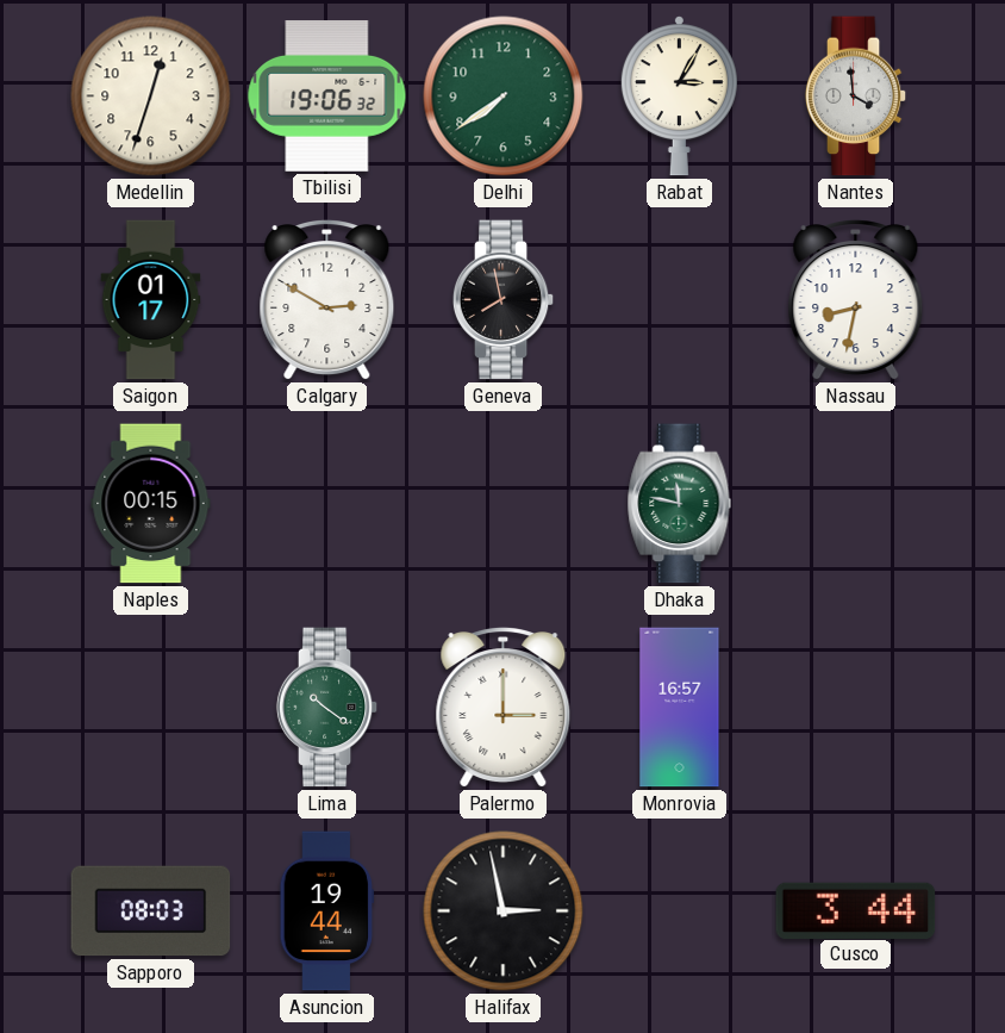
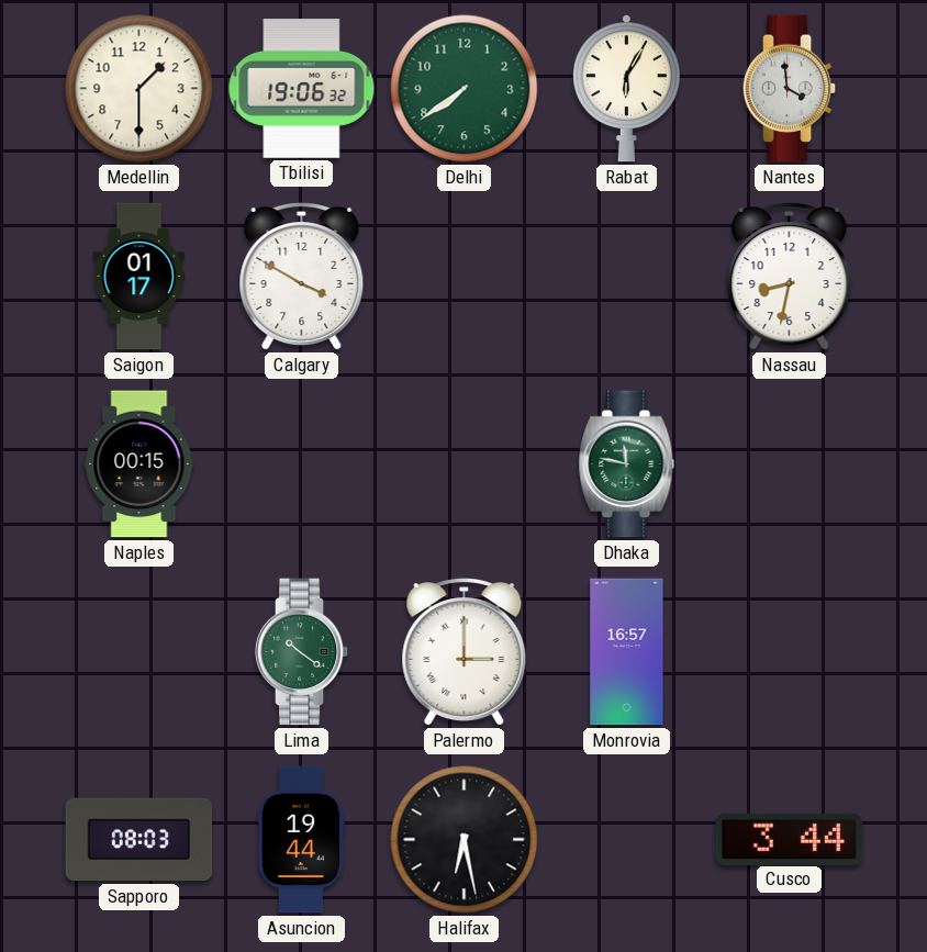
Medellin: 12:33 -> 1:30
Rabat: 3:05 -> 6:05
Calgary: 2:50 -> 3:50
Geneva: 7:58 -> none
Halifax: 2:58 -> 6:28
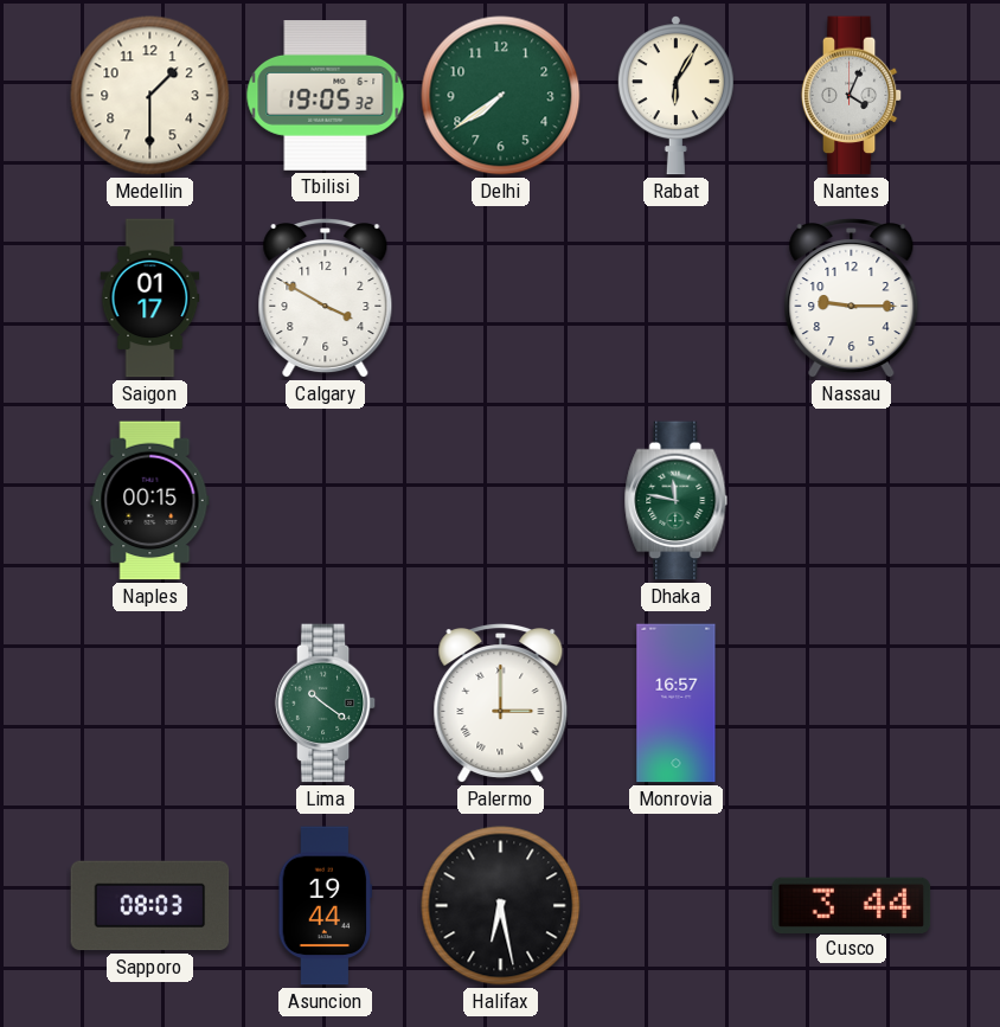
Tbilisi: 19:06 -> 19:05
Nantes: 3:59 -> 4:04
Nassau: 8:32 -> 9:15
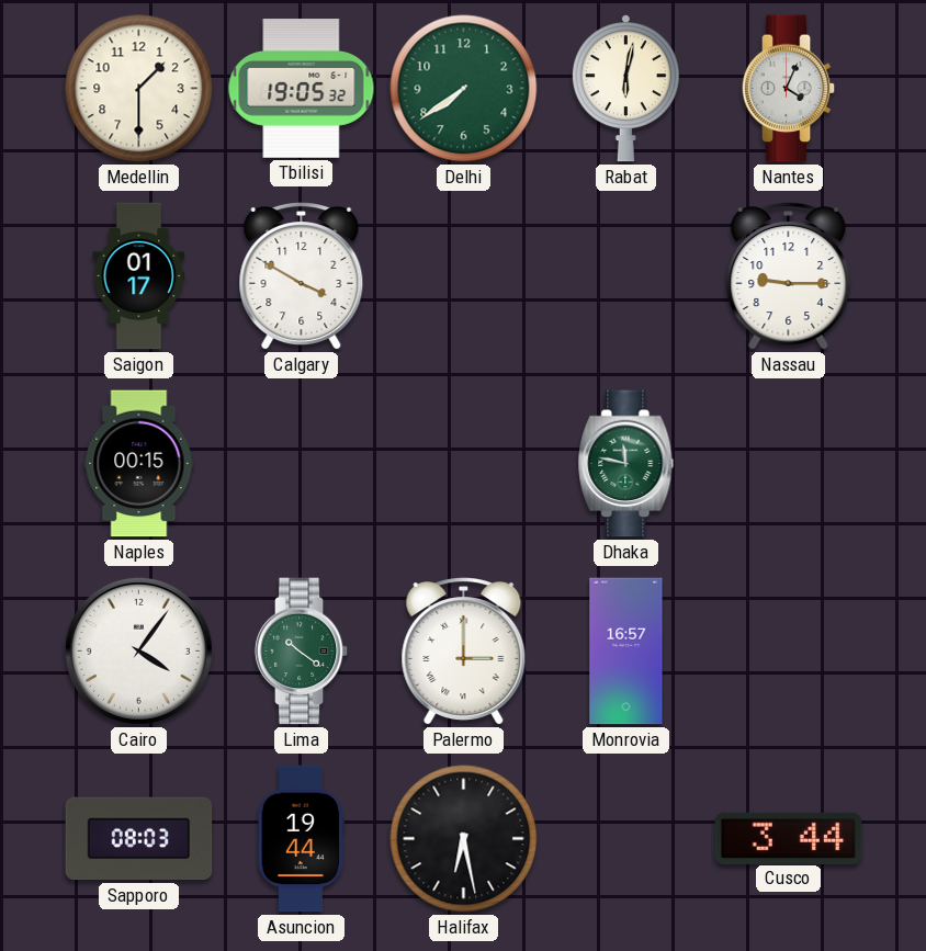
Rabat: 6:05 -> 6:02
Cairo: none -> 4:06
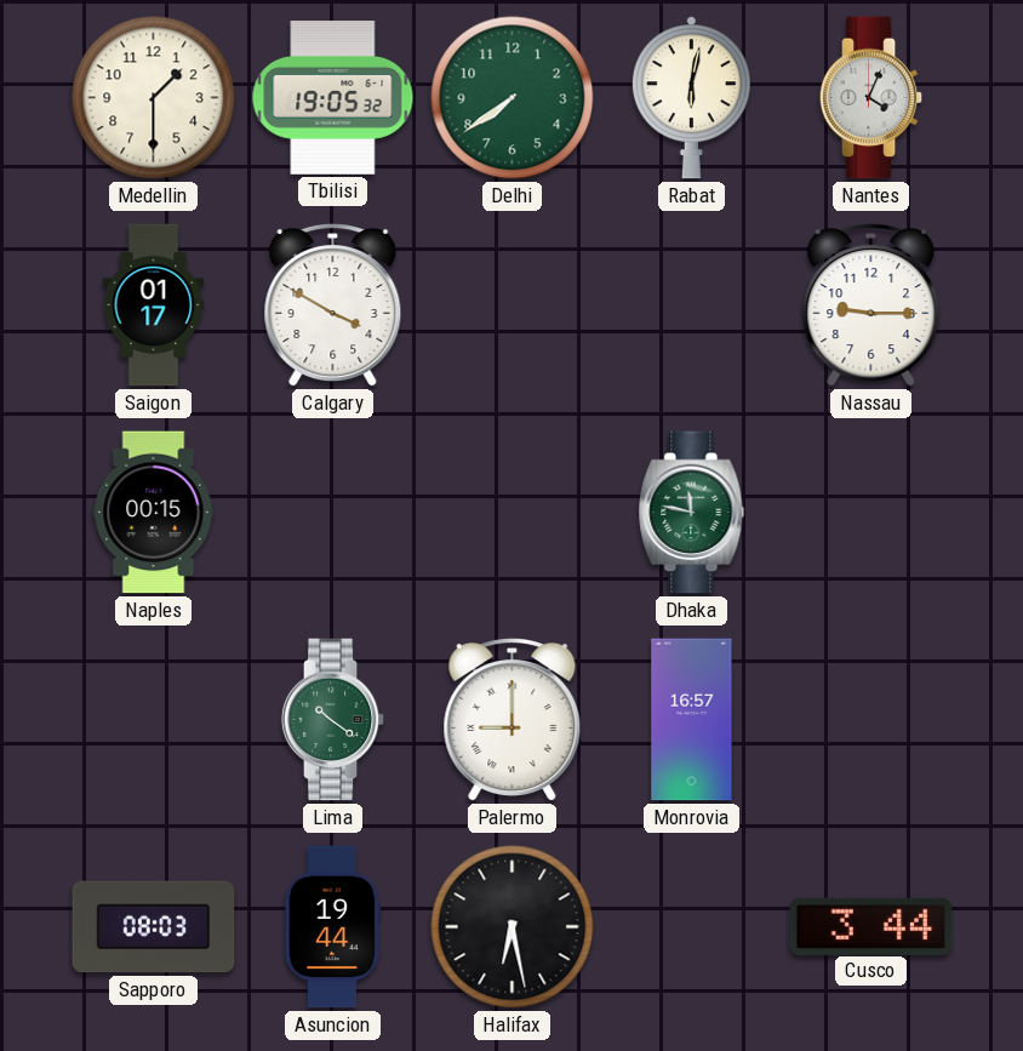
Cairo: 4:06 -> none
Palermo: 3:00 -> 9:00
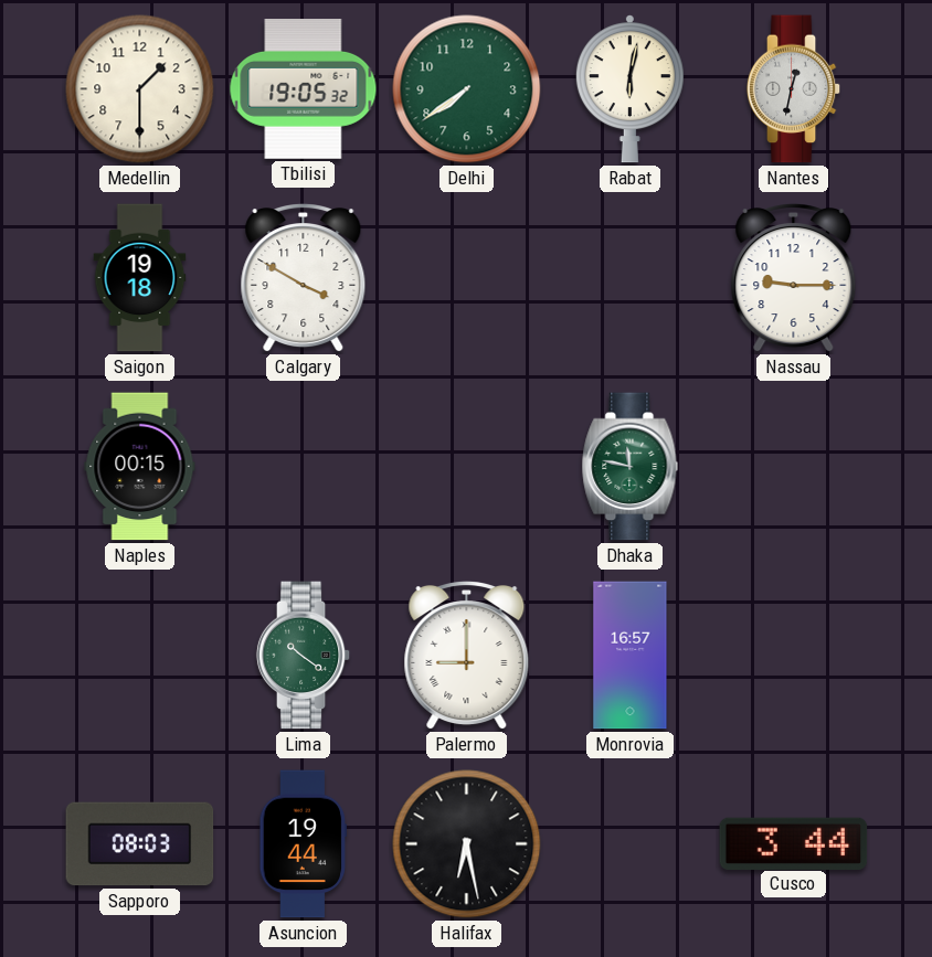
Nantes: 4:04 -> 12:32
Saigon: 01:17 -> 19:18
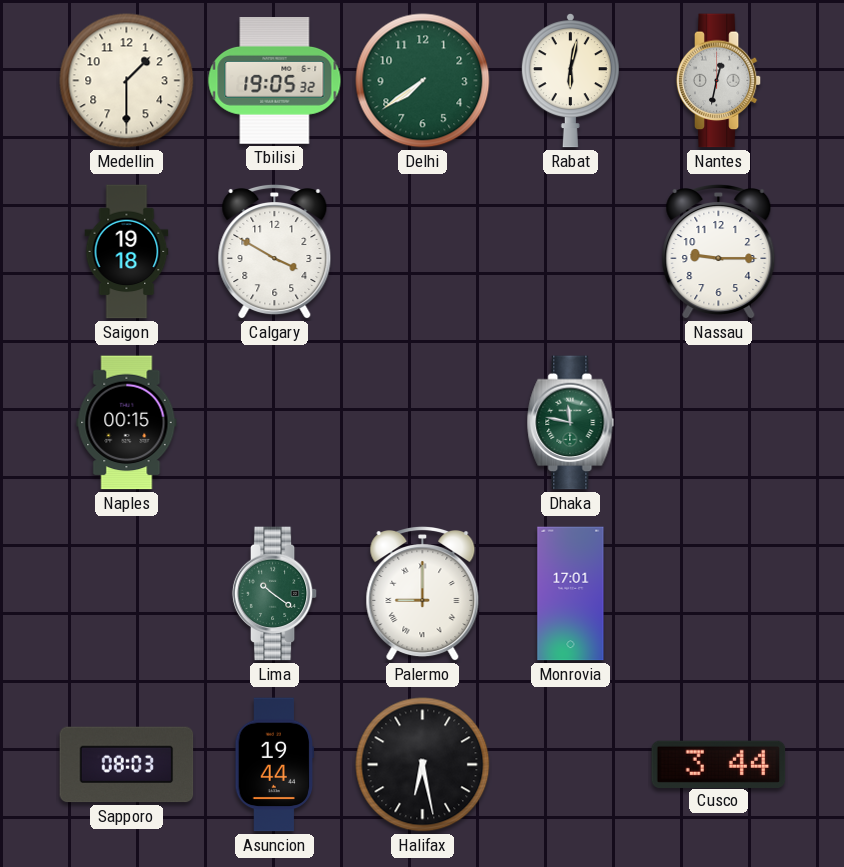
Monrovia: 16:57 -> 17:01
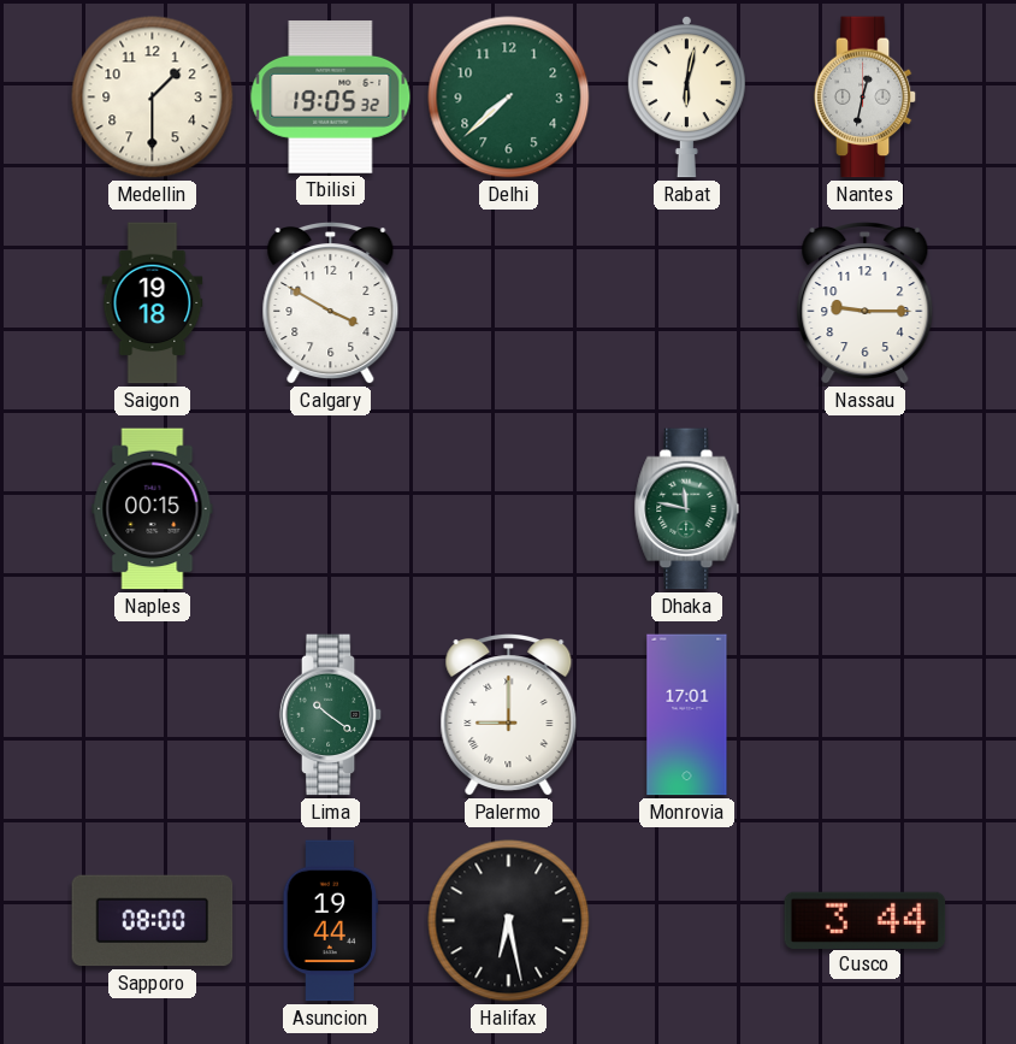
Delhi: 7:39 -> 7:38
Sapporo: 08:03 -> 08:00
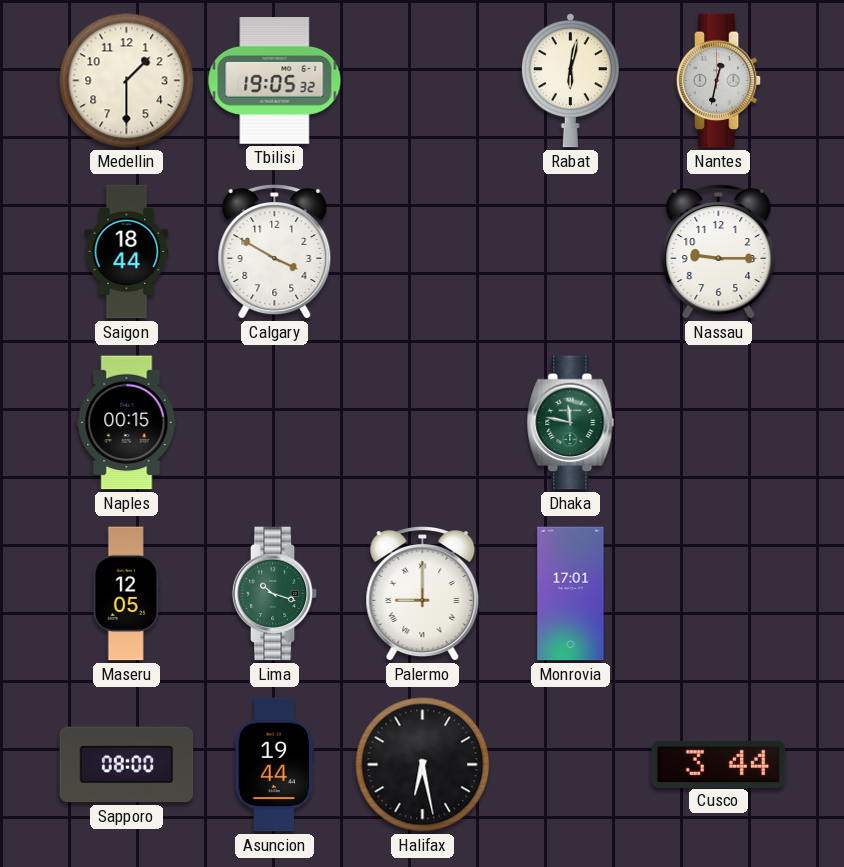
Delhi: 7:38 -> none
Saigon: 19:18 -> 18:44
Maseru: none -> 12:05
Lima: 10:21 -> 10:18
